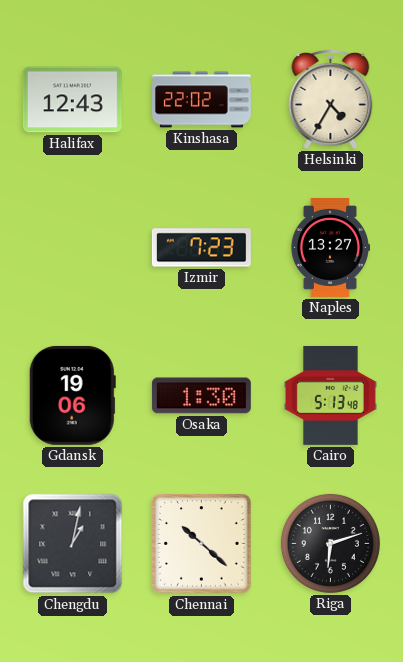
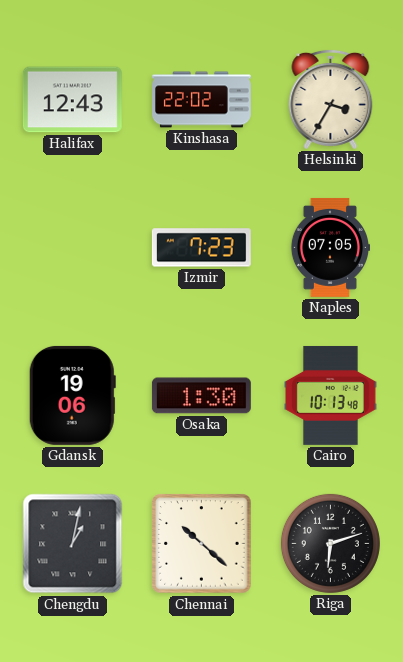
Helsinki: 4:35 -> 3:35
Naples: 13:27 -> 07:05
Cairo: 5:13 -> 10:13
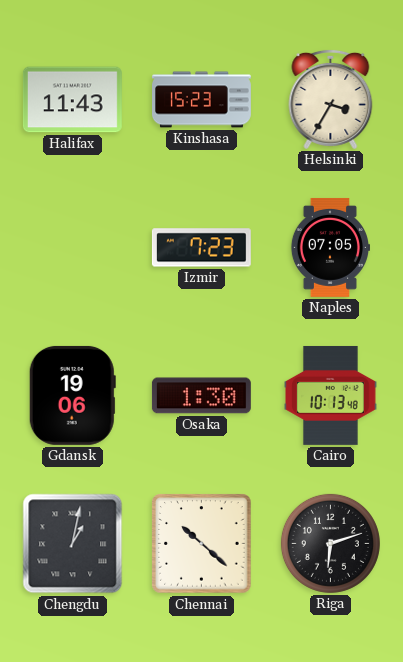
Halifax: 12:43 -> 11:43
Kinshasa: 22:02 -> 15:23
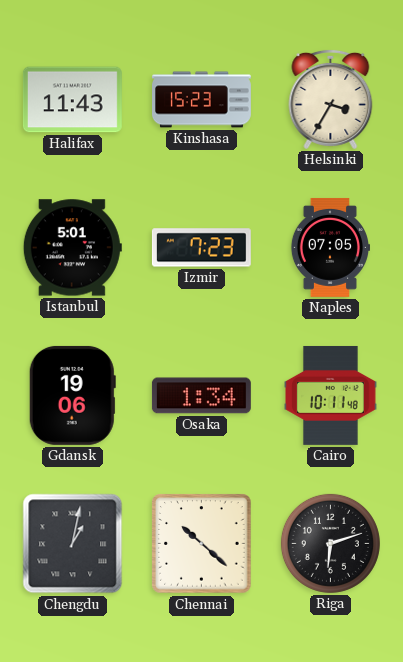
Istanbul: none -> 5:01
Osaka: 1:30 -> 1:34
Cairo: 10:13 -> 10:11
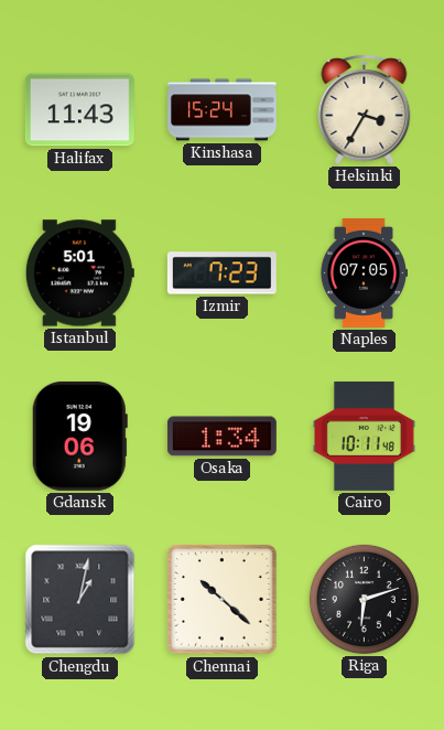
Kinshasa: 15:23 -> 15:24
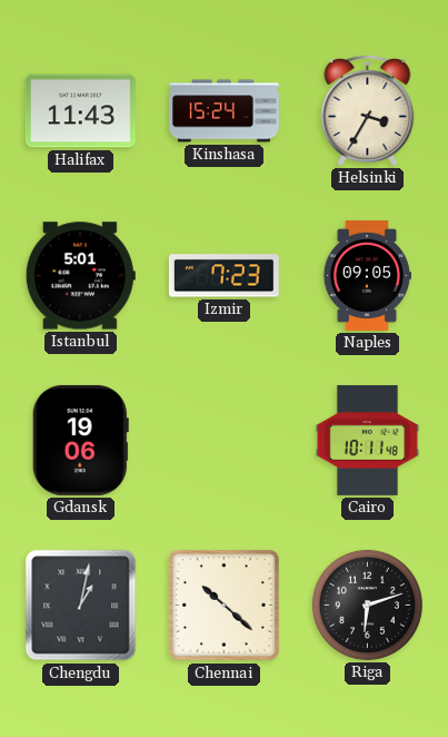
Naples: 07:05 -> 09:05
Osaka: 1:34 -> none
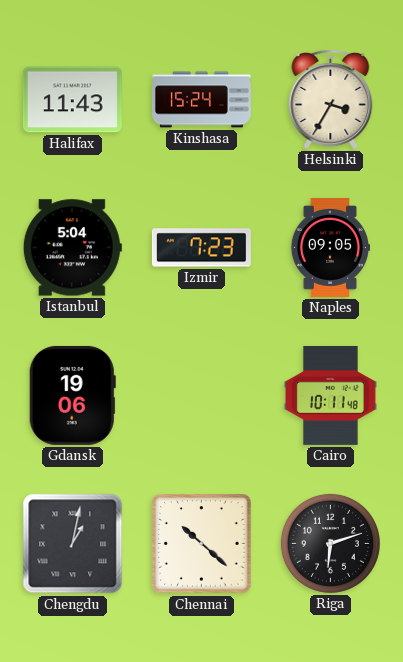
Istanbul: 5:01 -> 5:04
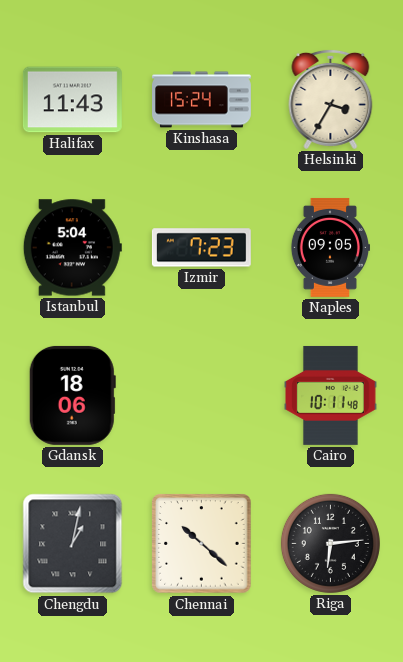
Gdansk: 19:06 -> 18:06
Riga: 6:12 -> 6:14
